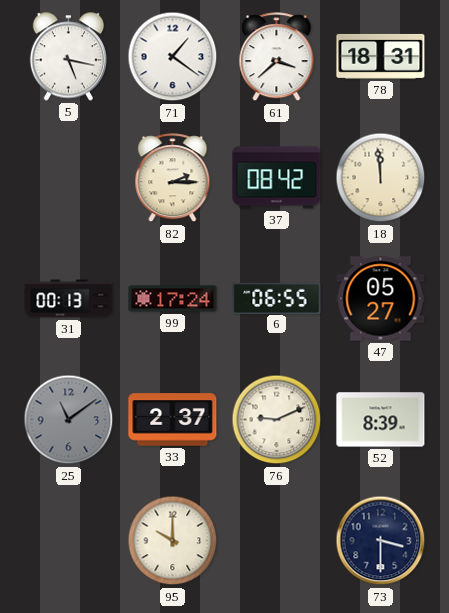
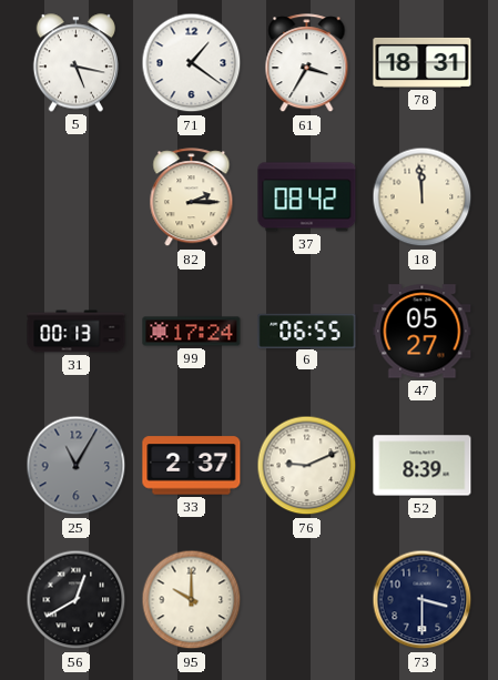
61: 3:38 -> 3:35
25: 11:09 -> 11:05
56: none -> 12:40
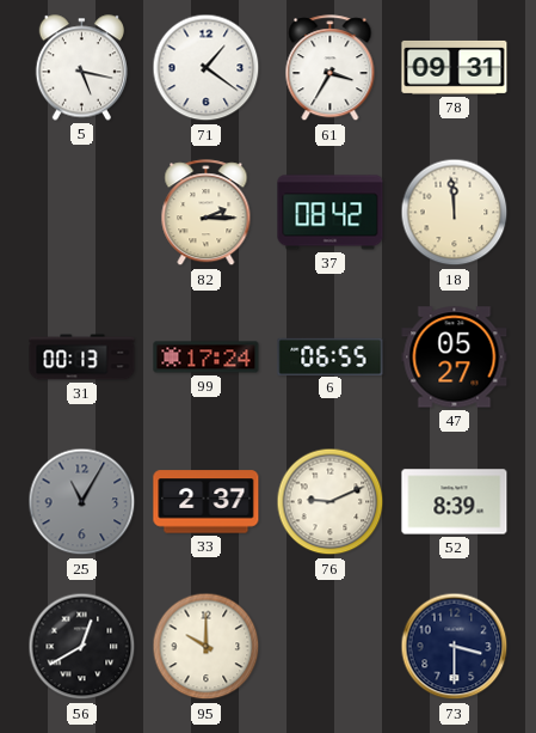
78: 18:31 -> 09:31
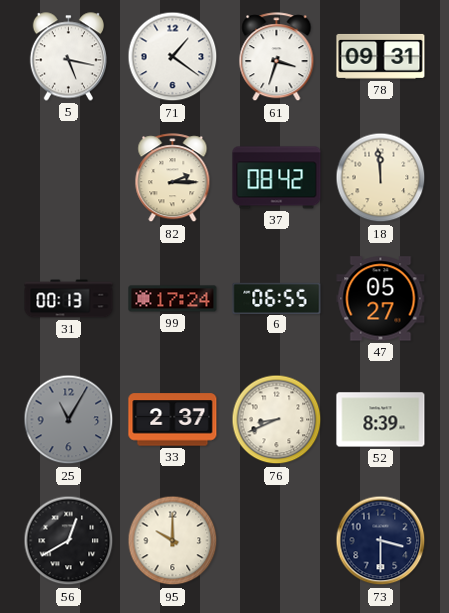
61: 3:35 -> 3:33
76: 9:11 -> 8:41
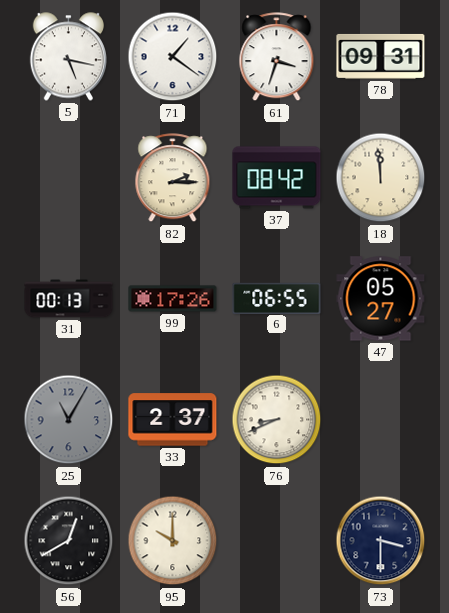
99: 17:24 -> 17:26
52: 8:39 -> none
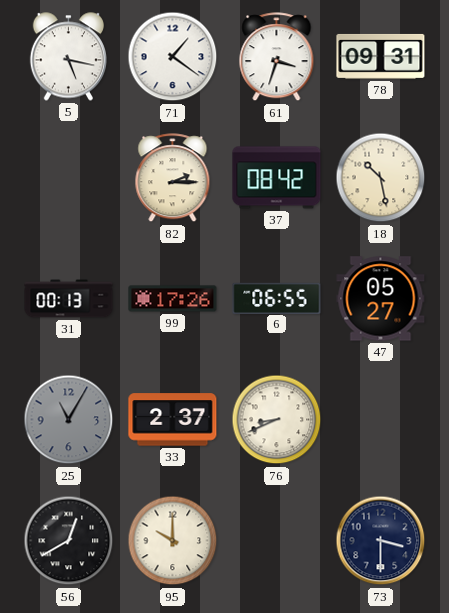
18: 11:59 -> 10:28
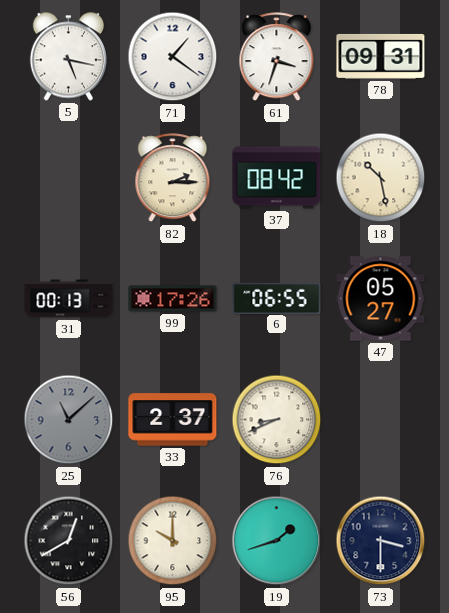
25: 11:05 -> 11:08
19: none -> 1:42
